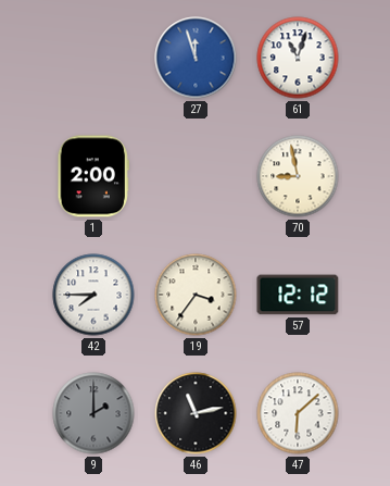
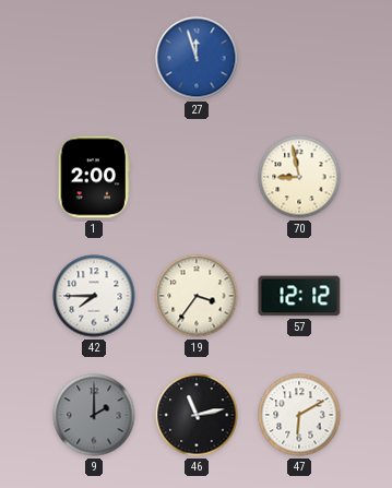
61: 11:03 -> none
47: 6:08 -> 6:10
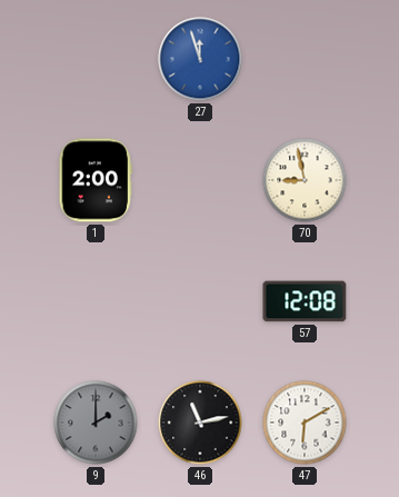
42: 7:45 -> none
19: 3:36 -> none
57: 12:12 -> 12:08
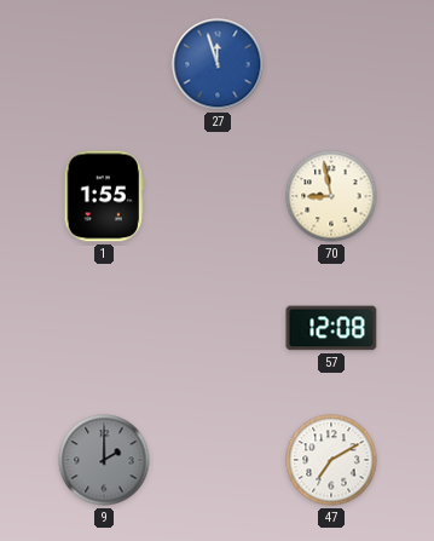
1: 2:00 -> 1:55
46: 11:13 -> none
47: 6:10 -> 7:10
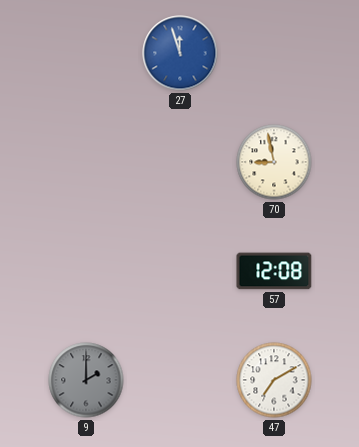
1: 1:55 -> none
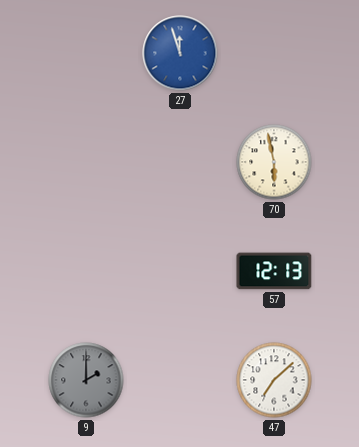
70: 8:58 -> 5:58
57: 12:08 -> 12:13
47: 7:10 -> 7:08
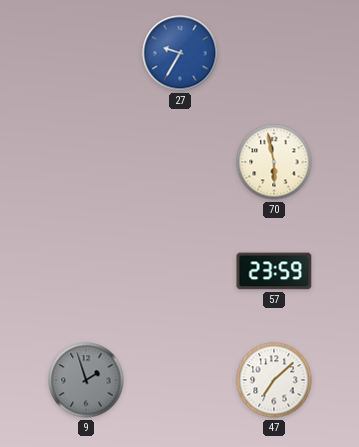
27: 11:57 -> 9:35
57: 12:13 -> 23:59
9: 2:00 -> 1:57
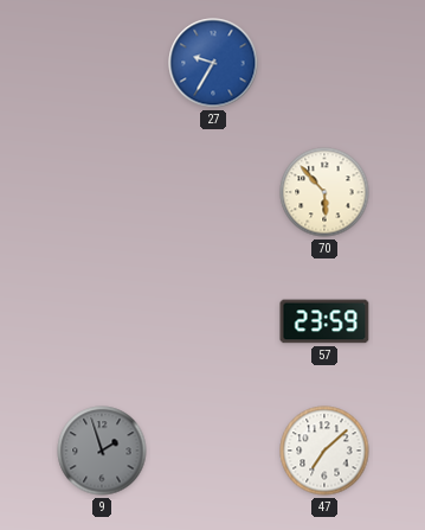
70: 5:58 -> 5:53
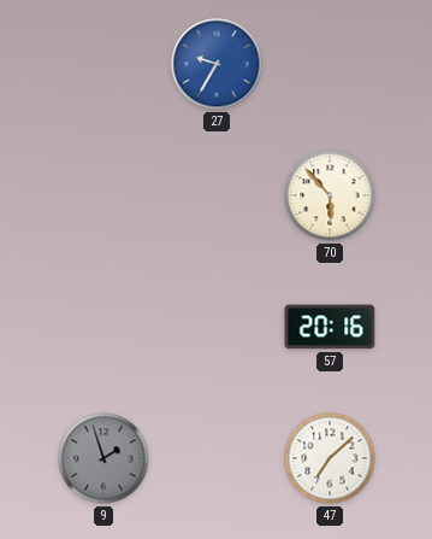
57: 23:59 -> 20:16
